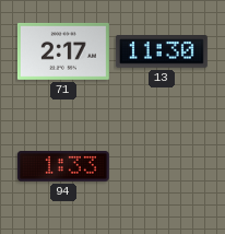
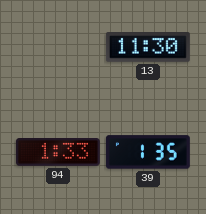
71: 2:17 -> none
39: none -> 1:35
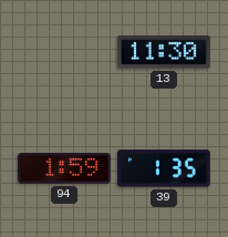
94: 1:33 -> 1:59
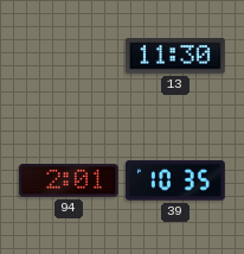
94: 1:59 -> 2:01
39: 1:35 -> 10:35
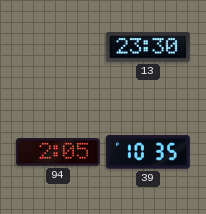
13: 11:30 -> 23:30
94: 2:01 -> 2:05
